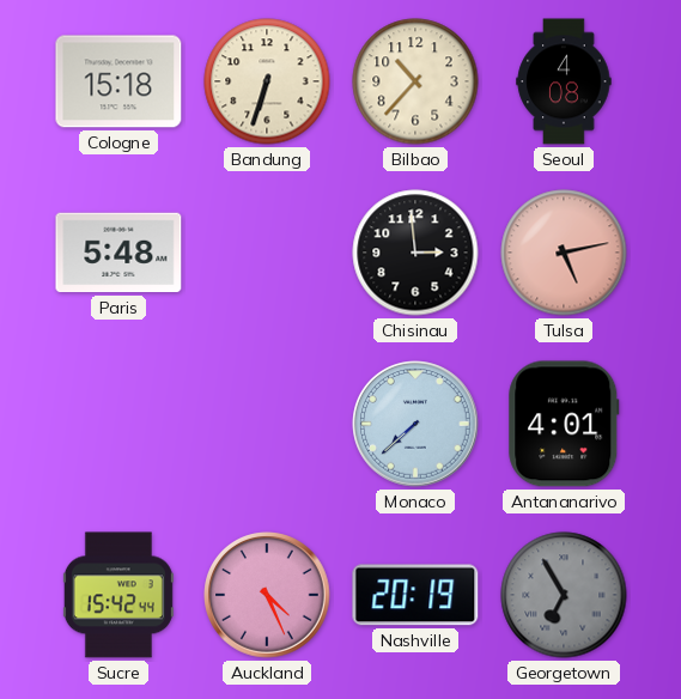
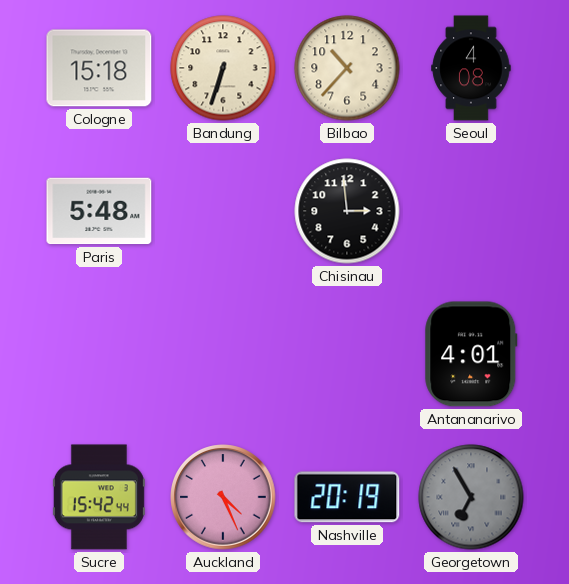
Tulsa: 5:13 -> none
Monaco: 7:38 -> none
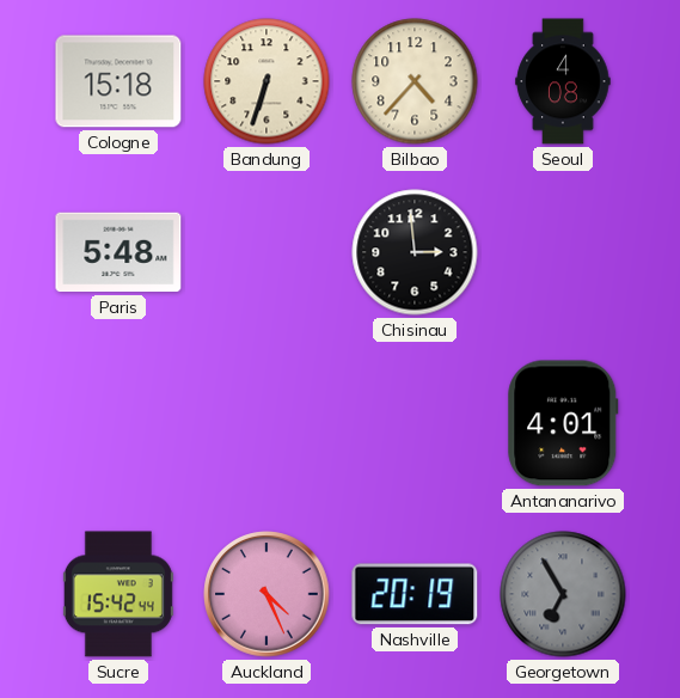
Bilbao: 10:37 -> 4:37
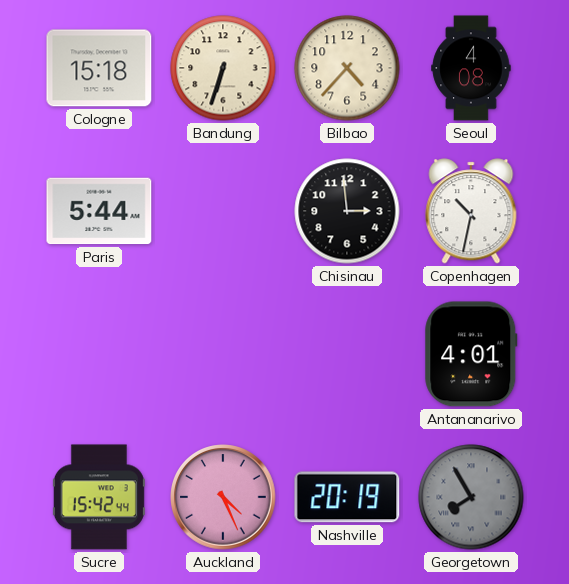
Paris: 5:48 -> 5:44
Copenhagen: none -> 10:32
Georgetown: 6:55 -> 7:55
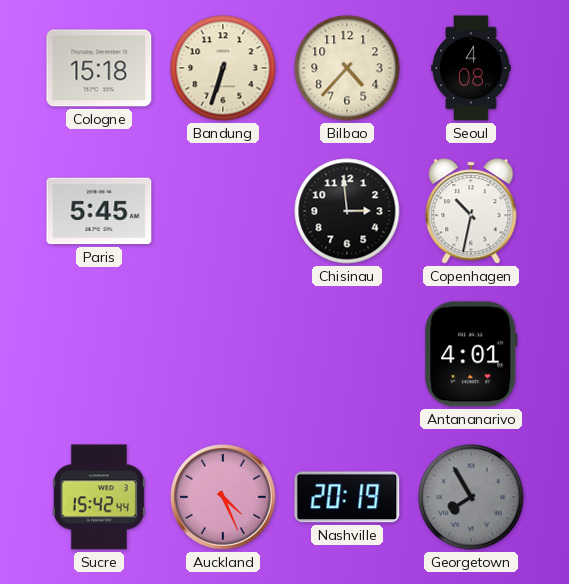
Paris: 5:44 -> 5:45
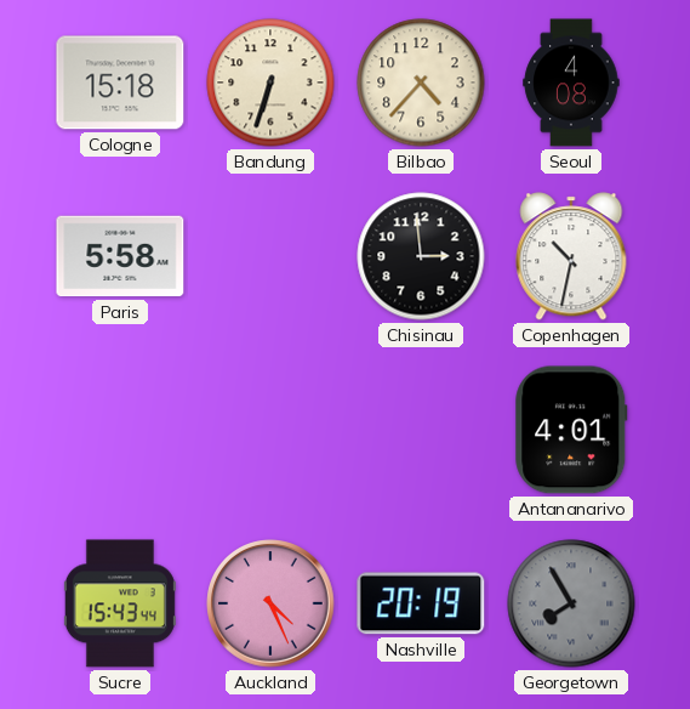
Paris: 5:45 -> 5:58
Sucre: 15:42 -> 15:43
